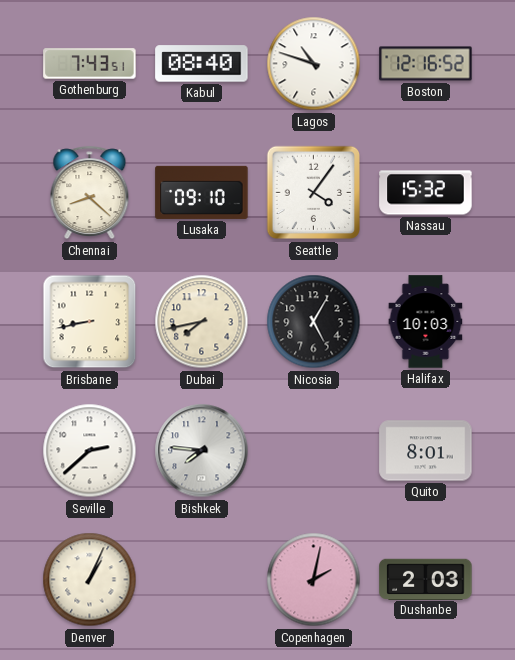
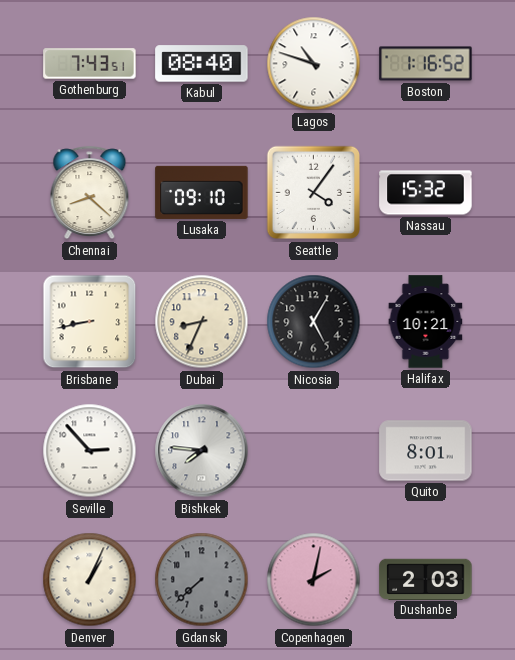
Boston: 12:16 -> 1:16
Dubai: 7:43 -> 8:34
Halifax: 10:03 -> 10:21
Seville: 2:38 -> 2:53
Gdansk: none -> 7:38
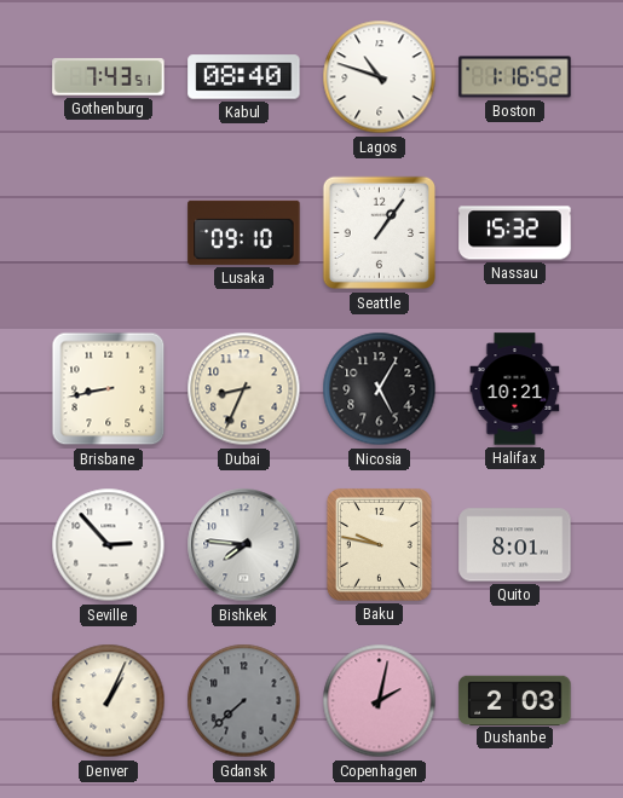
Chennai: 8:22 -> none
Seattle: 4:06 -> 1:06
Baku: none -> 9:47
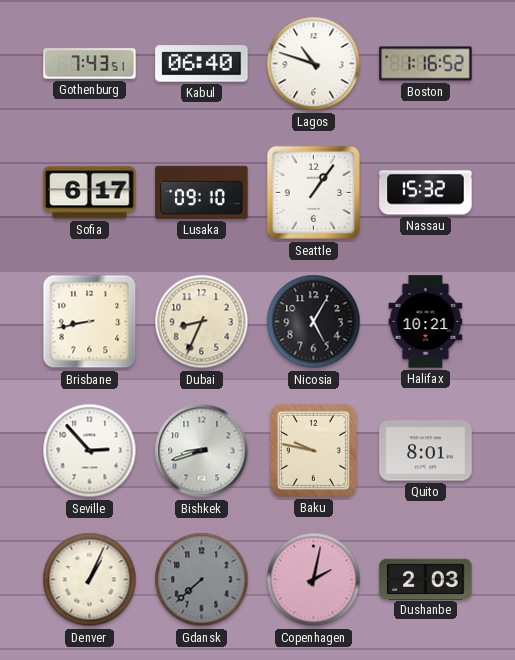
Kabul: 08:40 -> 06:40
Sofia: none -> 6:17
Bishkek: 7:46 -> 8:42
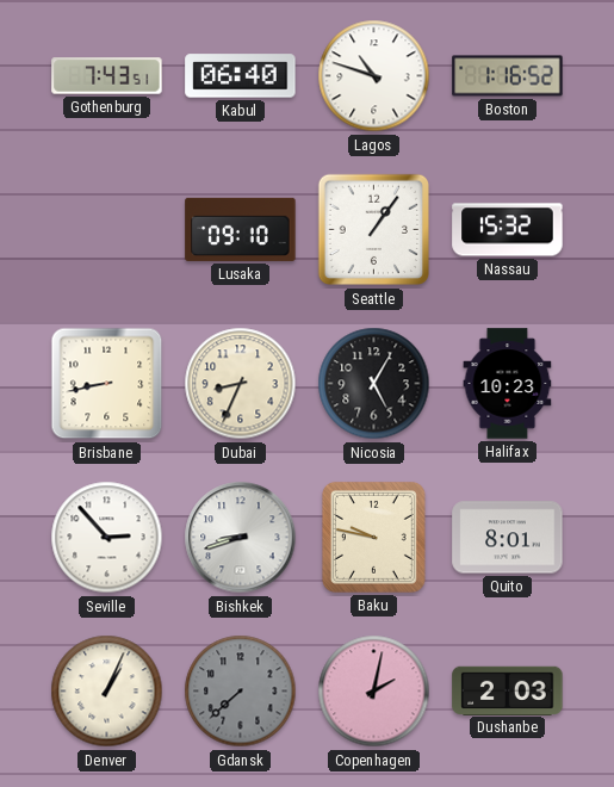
Sofia: 6:17 -> none
Halifax: 10:21 -> 10:23
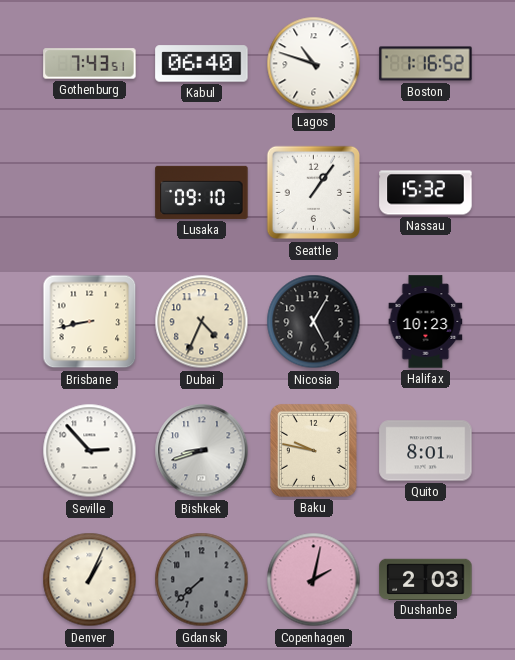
Dubai: 8:34 -> 4:34
